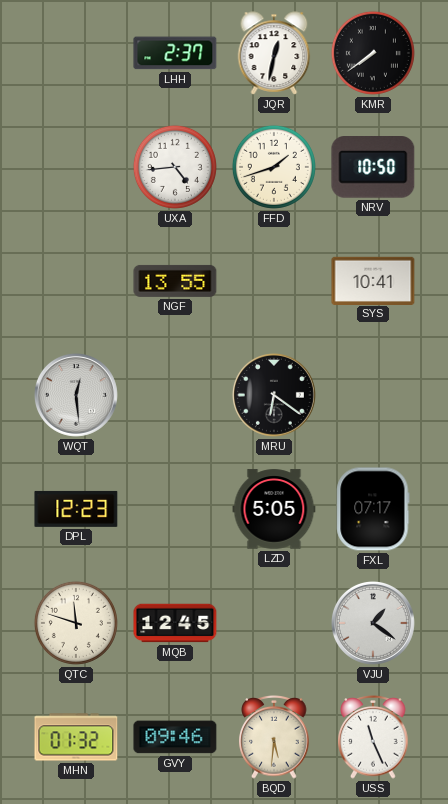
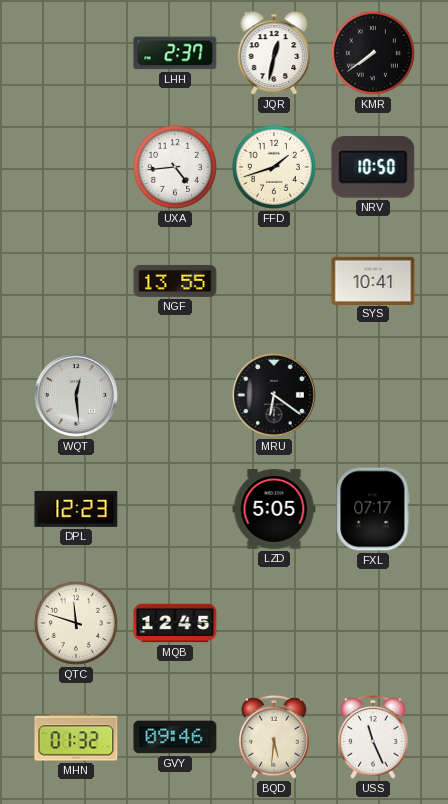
VJU: 1:21 -> none
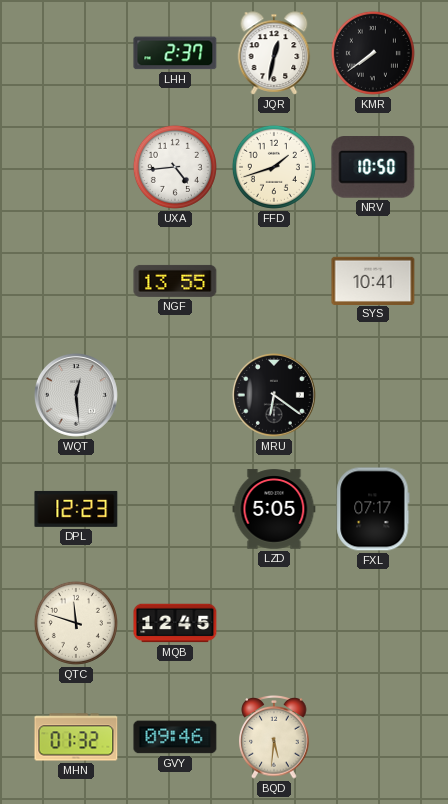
USS: 11:26 -> none
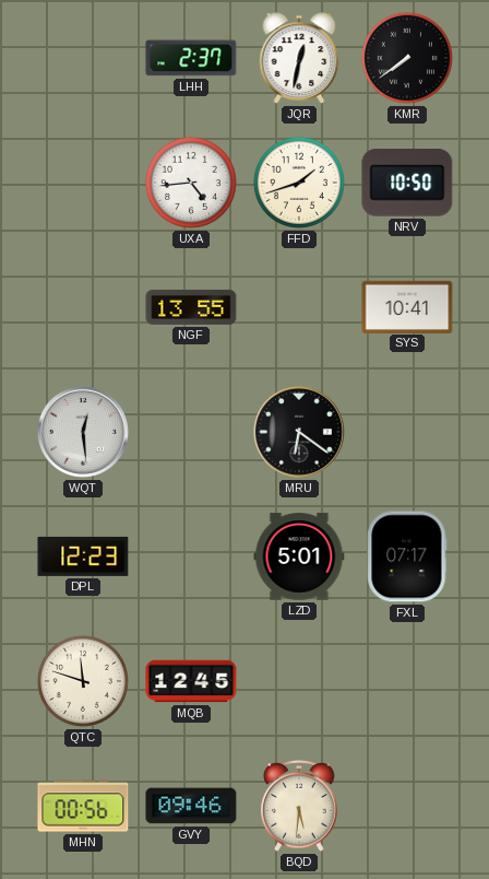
LZD: 5:05 -> 5:01
MHN: 01:32 -> 00:56
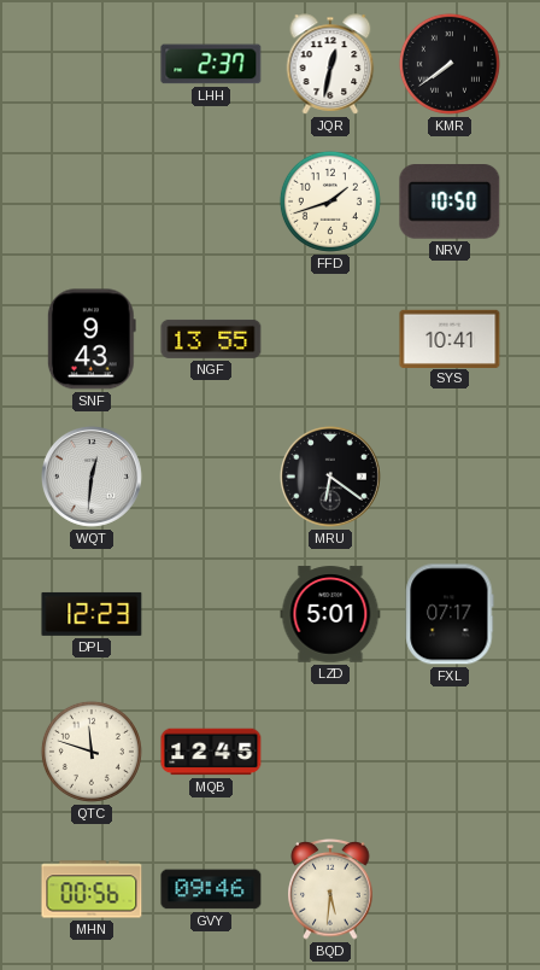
UXA: 4:44 -> none
SNF: none -> 9:43
WQT: 12:29 -> 12:31
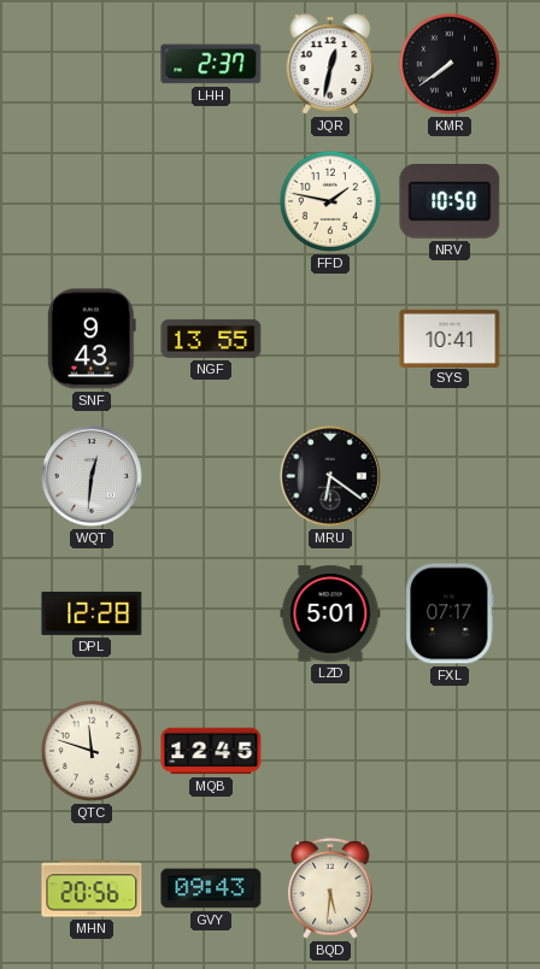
FFD: 1:42 -> 1:47
DPL: 12:23 -> 12:28
MHN: 00:56 -> 20:56
GVY: 09:46 -> 09:43
